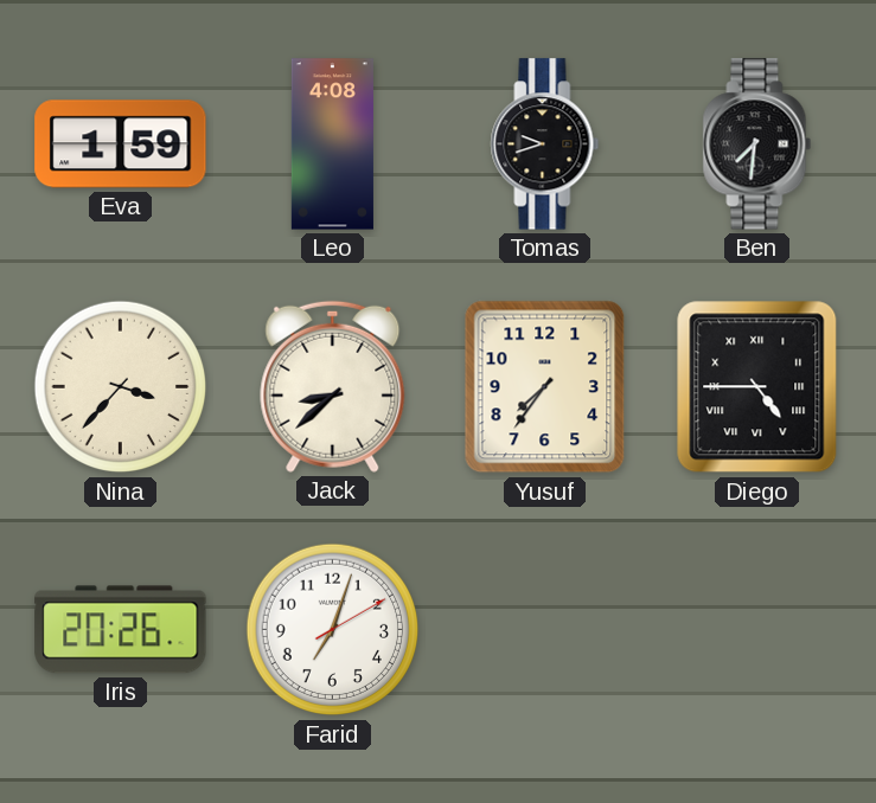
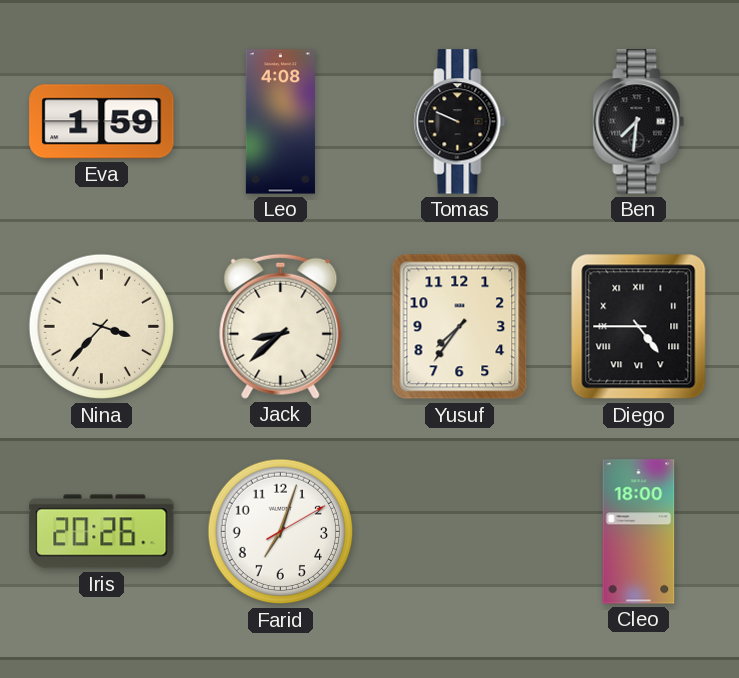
Tomas: 9:42 -> 9:49
Cleo: none -> 18:00
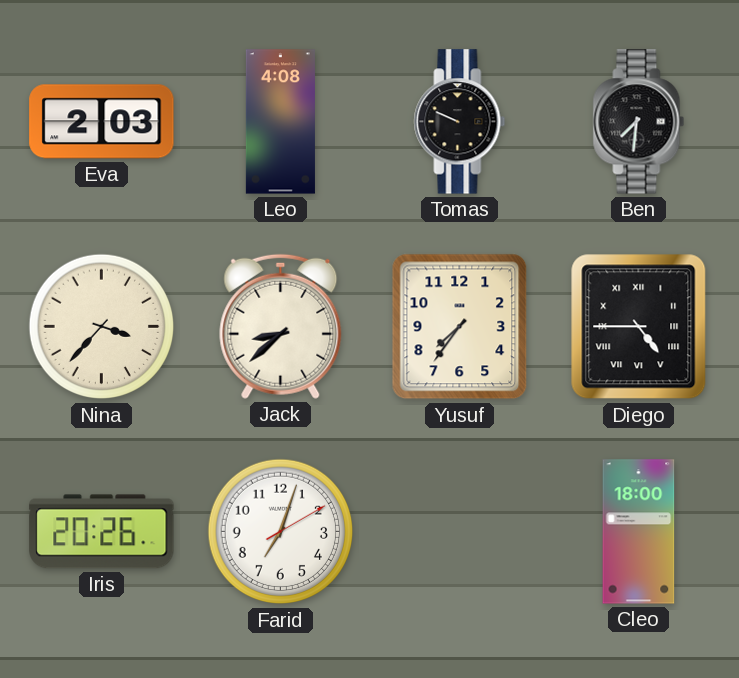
Eva: 1:59 -> 2:03
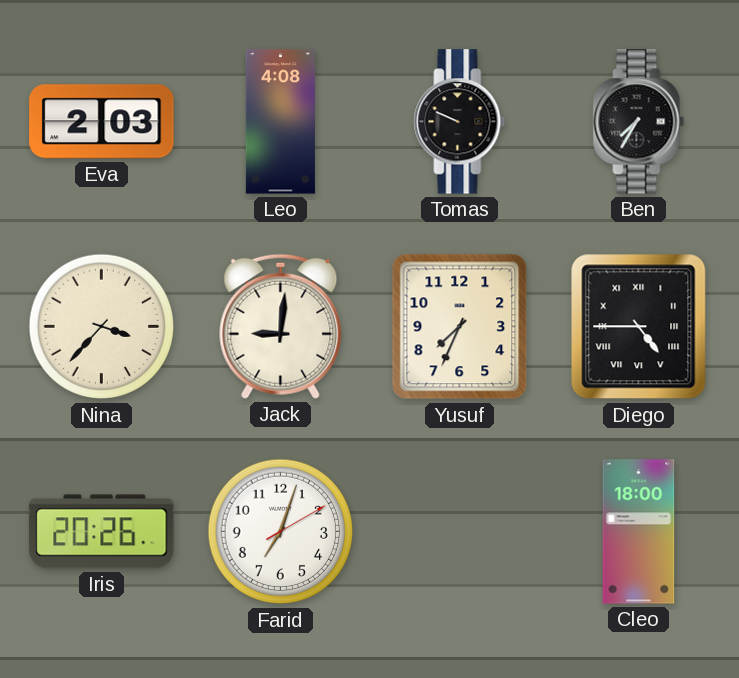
Ben: 7:31 -> 7:35
Jack: 8:38 -> 9:01
Yusuf: 7:36 -> 7:34
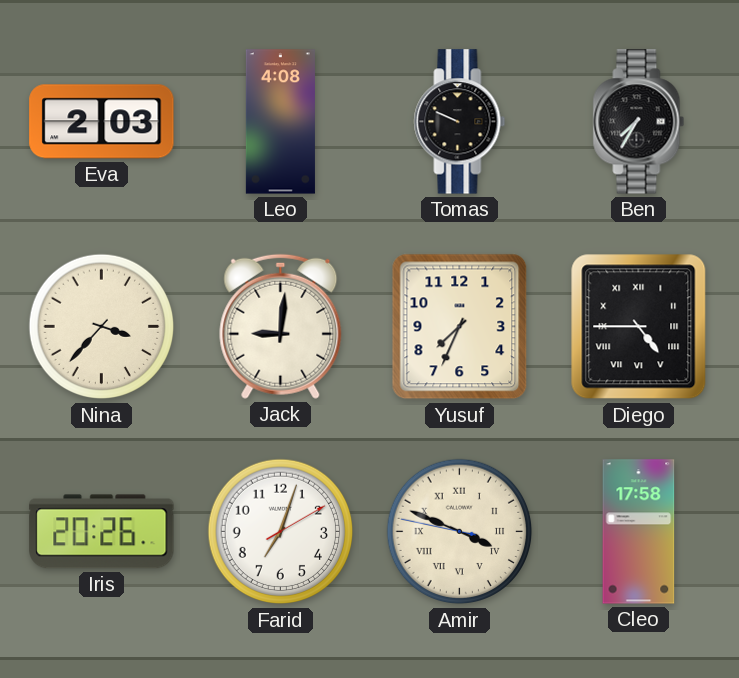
Amir: none -> 3:48
Cleo: 18:00 -> 17:58
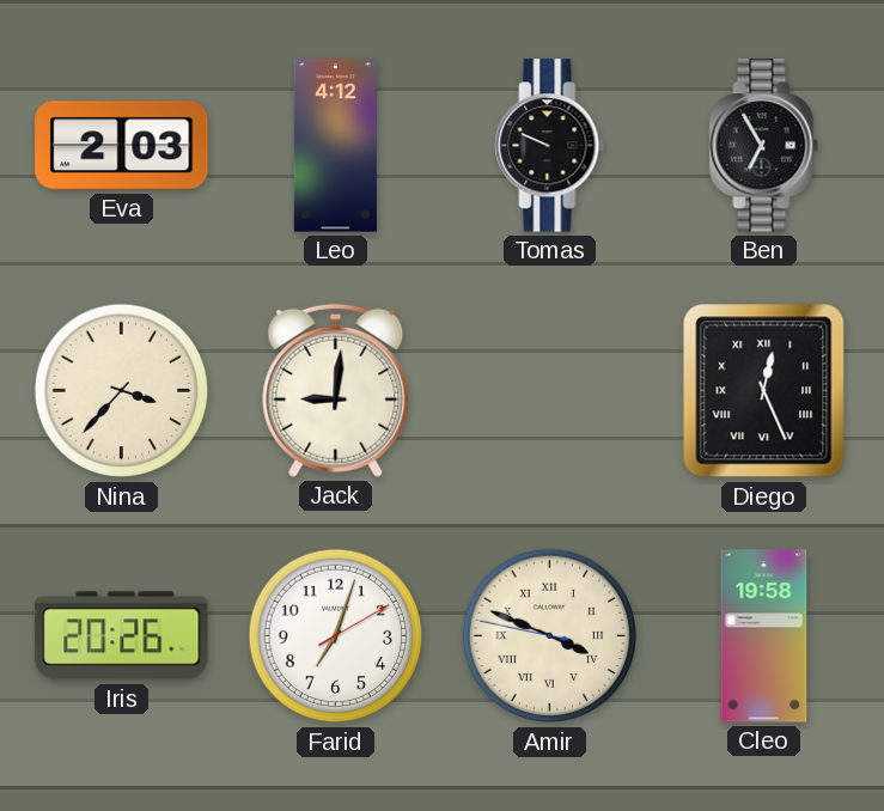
Leo: 4:08 -> 4:12
Ben: 7:35 -> 6:55
Yusuf: 7:34 -> none
Diego: 4:45 -> 12:26
Cleo: 17:58 -> 19:58
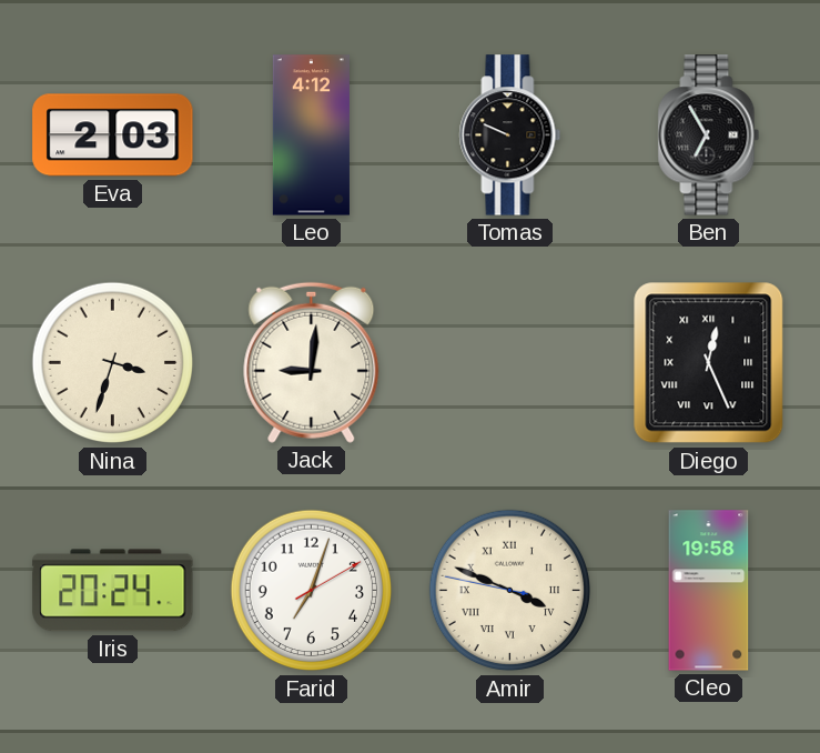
Nina: 3:37 -> 3:33
Iris: 20:26 -> 20:24
